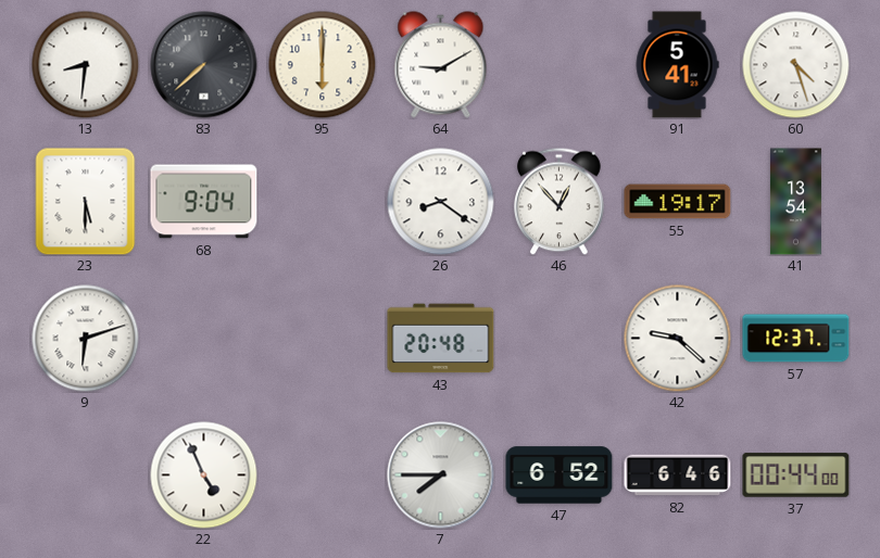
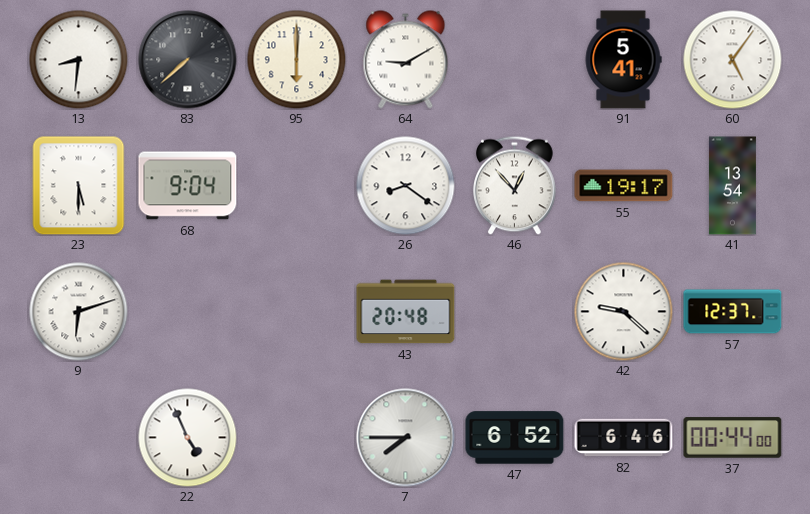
60: 4:27 -> 5:06
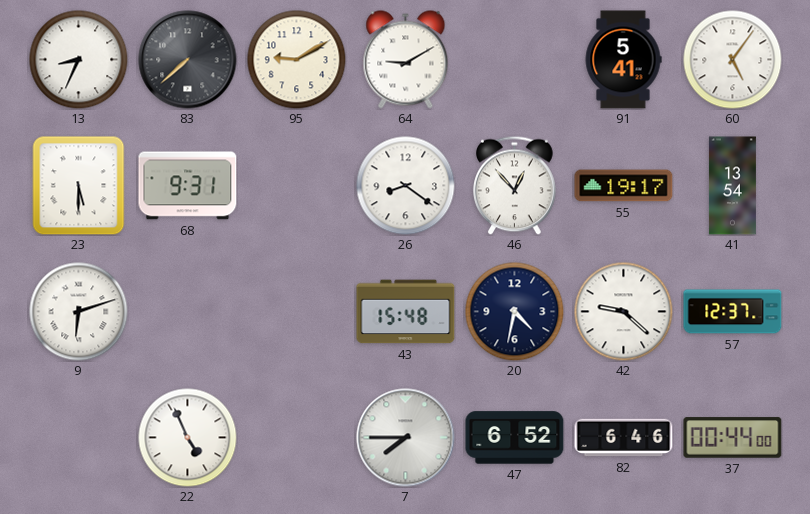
13: 8:31 -> 8:34
95: 6:00 -> 9:10
68: 9:04 -> 9:31
43: 20:48 -> 15:48
20: none -> 4:32
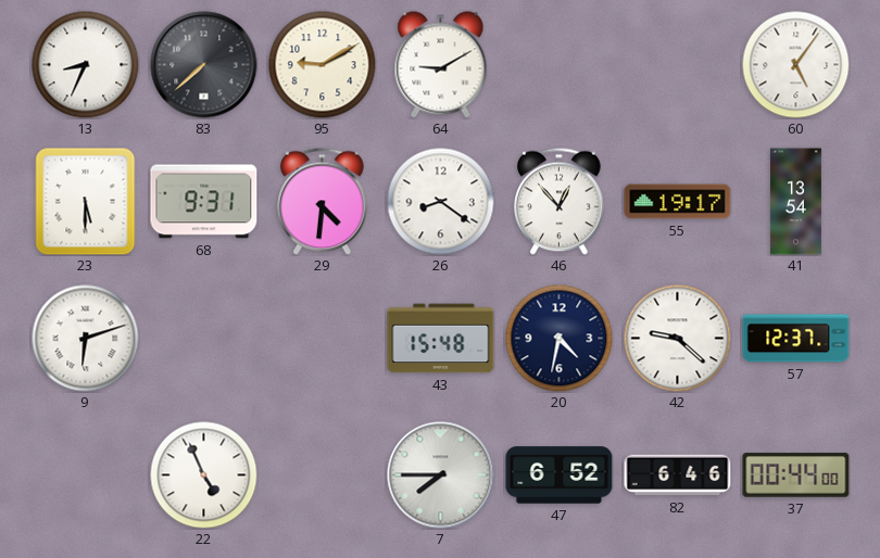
91: 5:41 -> none
29: none -> 4:31
